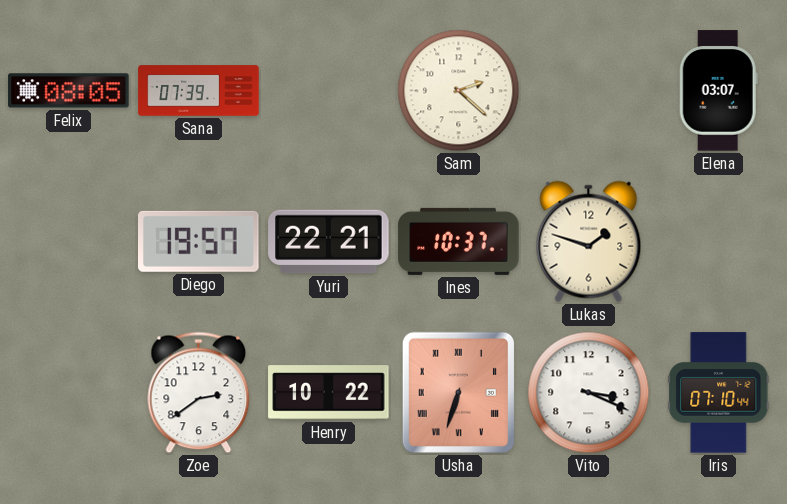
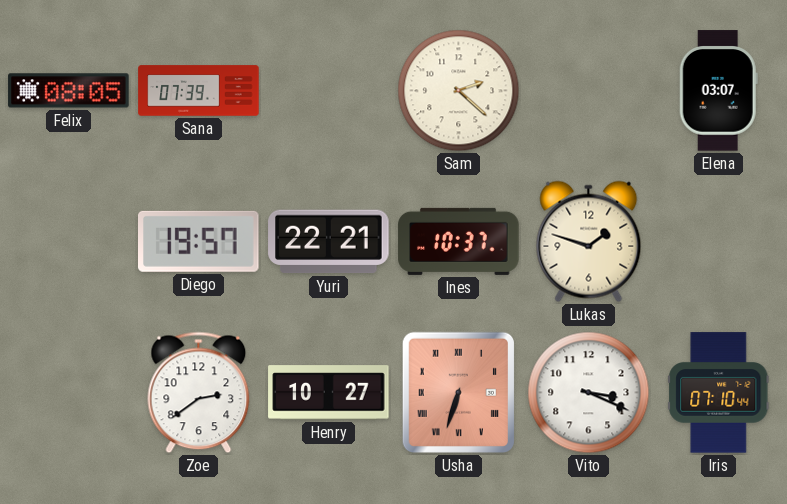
Henry: 10:22 -> 10:27
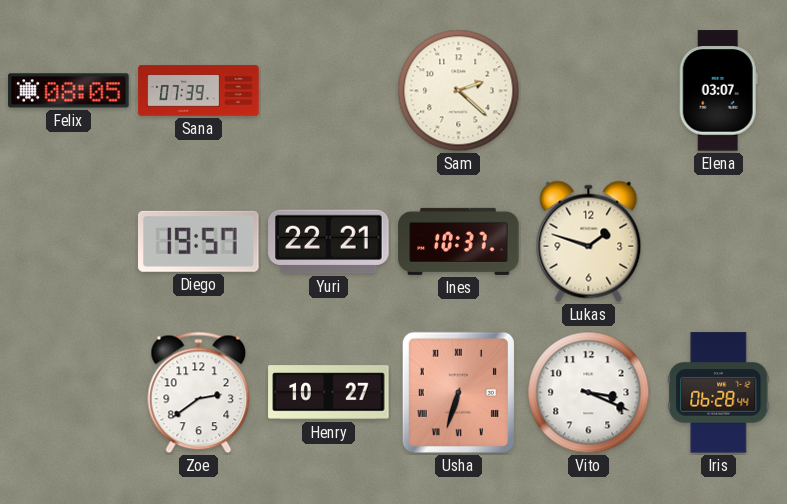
Iris: 07:10 -> 06:28
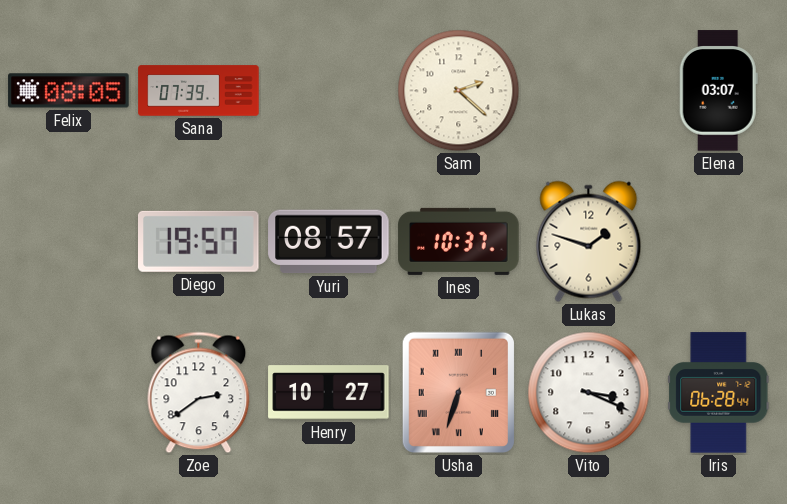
Yuri: 22:21 -> 08:57
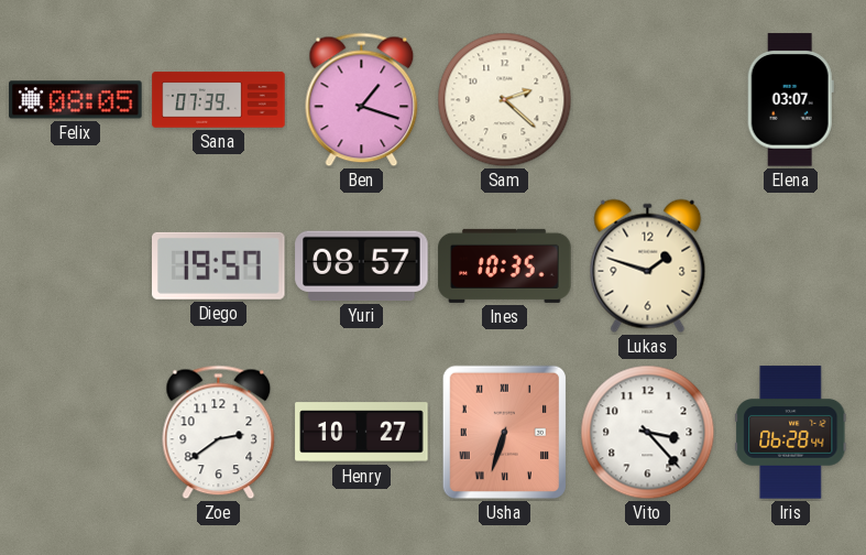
Ben: none -> 1:18
Ines: 10:37 -> 10:35
Vito: 3:19 -> 3:23
